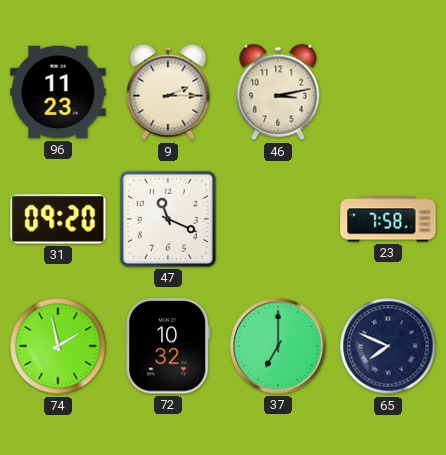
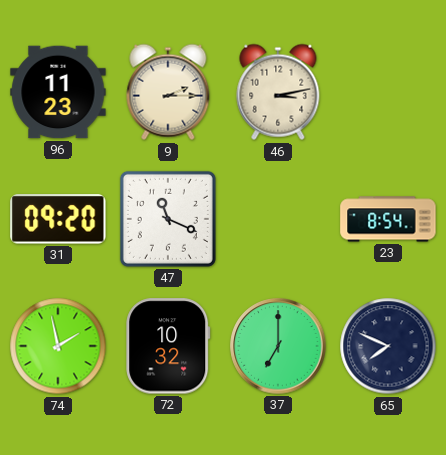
23: 7:58 -> 8:54
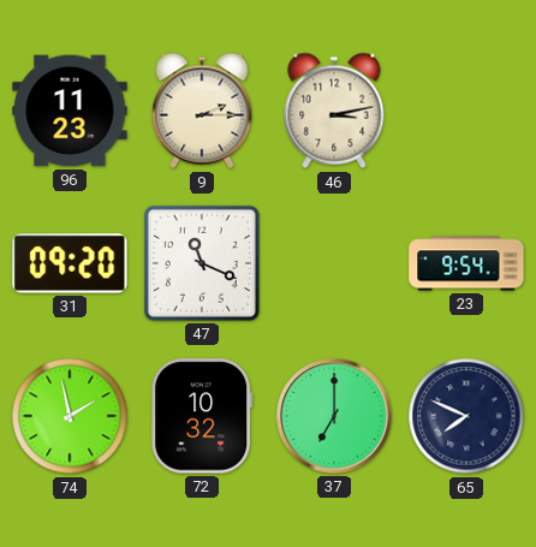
23: 8:54 -> 9:54
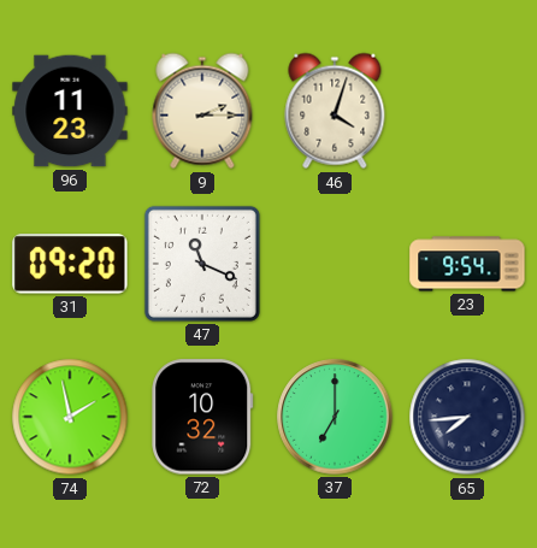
46: 3:13 -> 4:03
65: 7:49 -> 7:44
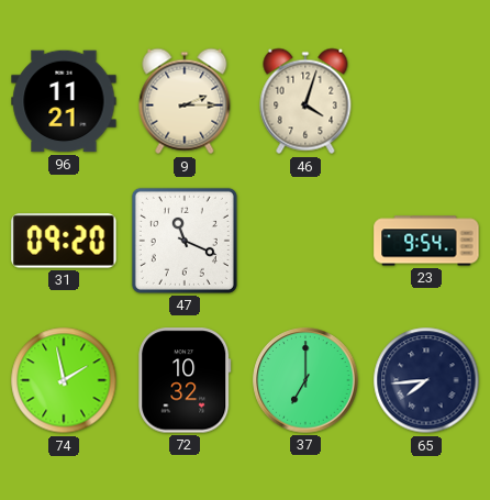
96: 11:23 -> 11:21
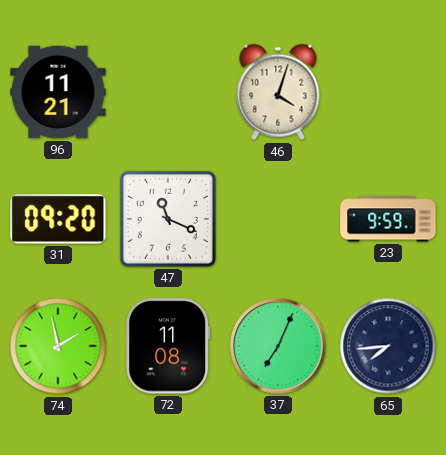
9: 2:15 -> none
23: 9:54 -> 9:59
72: 10:32 -> 11:08
37: 7:00 -> 7:04
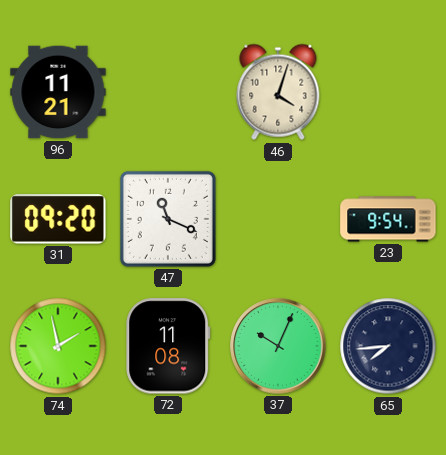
23: 9:59 -> 9:54
37: 7:04 -> 10:04
